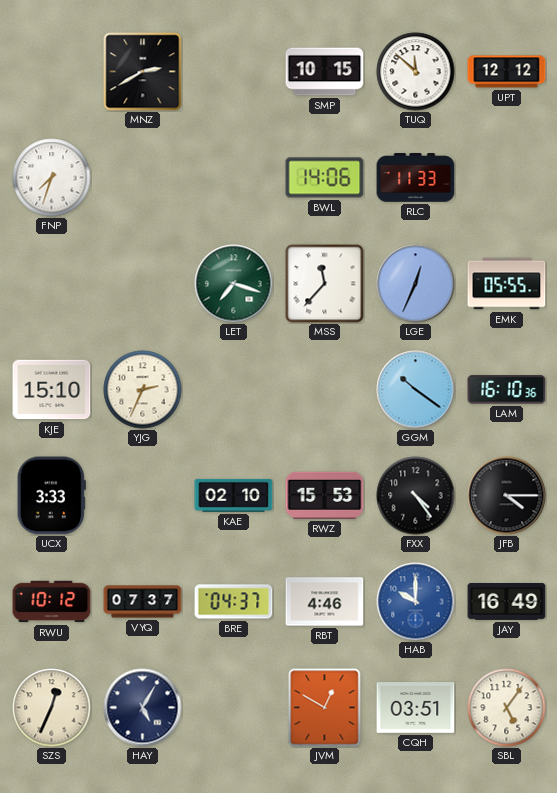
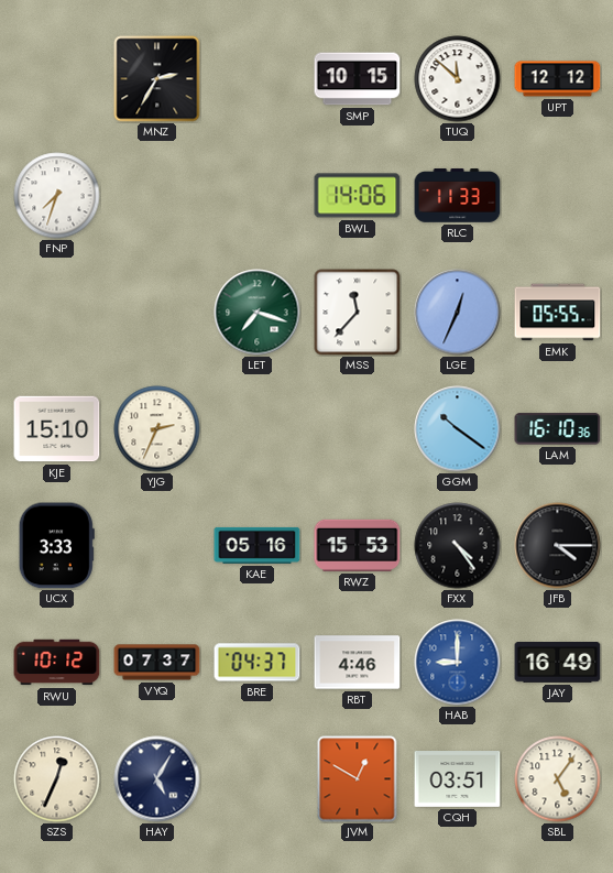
MNZ: 2:40 -> 2:35
KAE: 02:10 -> 05:16
HAB: 10:00 -> 9:00
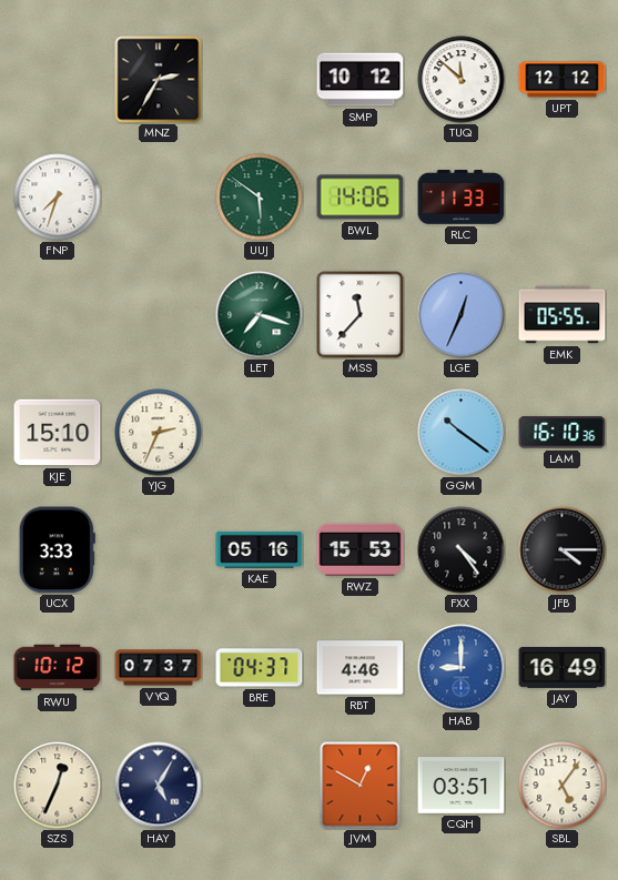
SMP: 10:15 -> 10:12
UUJ: none -> 5:51
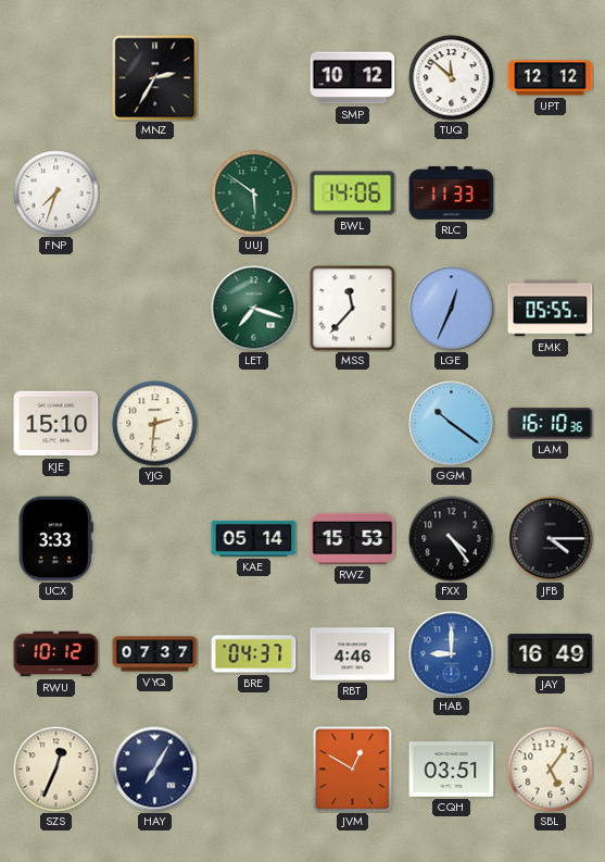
YJG: 2:34 -> 2:31
KAE: 05:16 -> 05:14
HAY: 5:05 -> 7:05
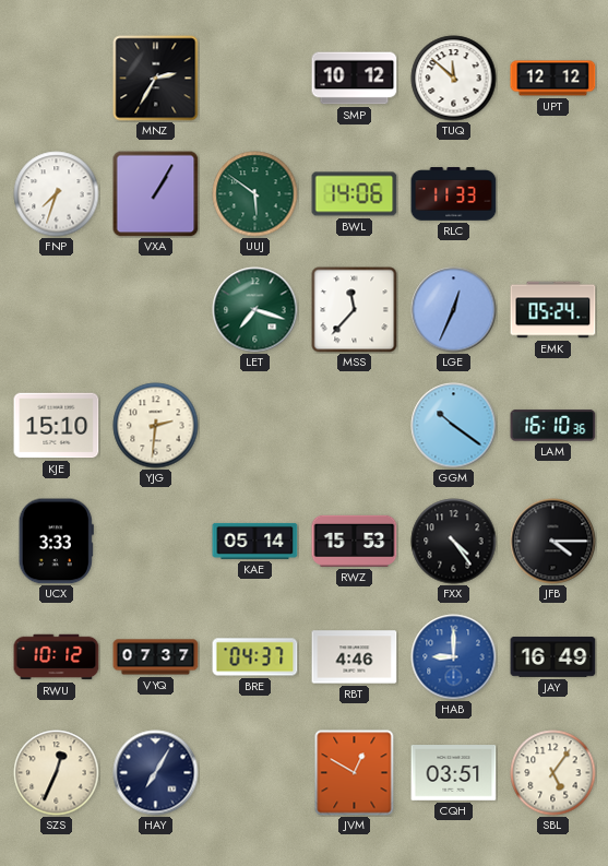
VXA: none -> 1:05
EMK: 05:55 -> 05:24
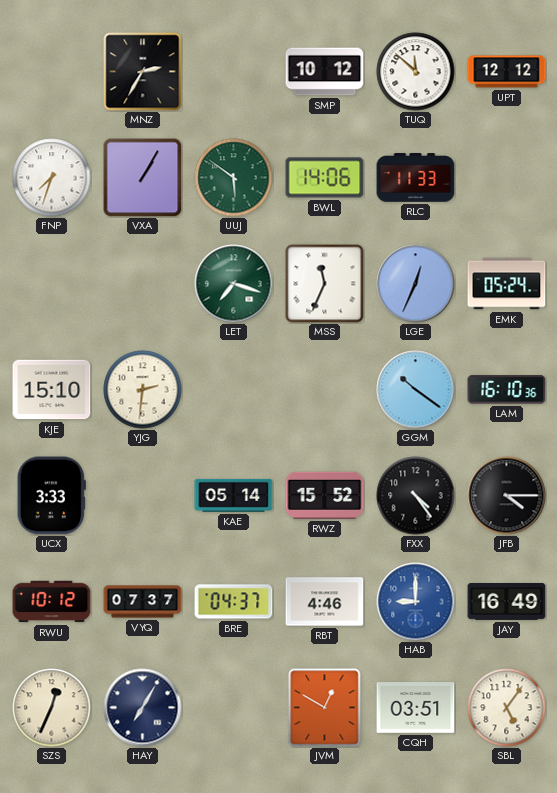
MSS: 11:37 -> 11:34
RWZ: 15:53 -> 15:52
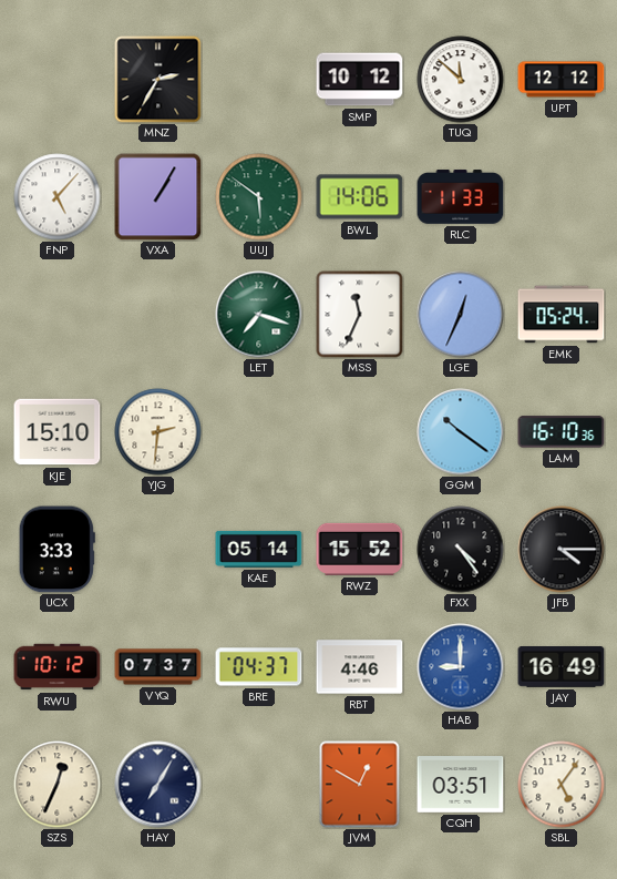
FNP: 7:33 -> 5:07
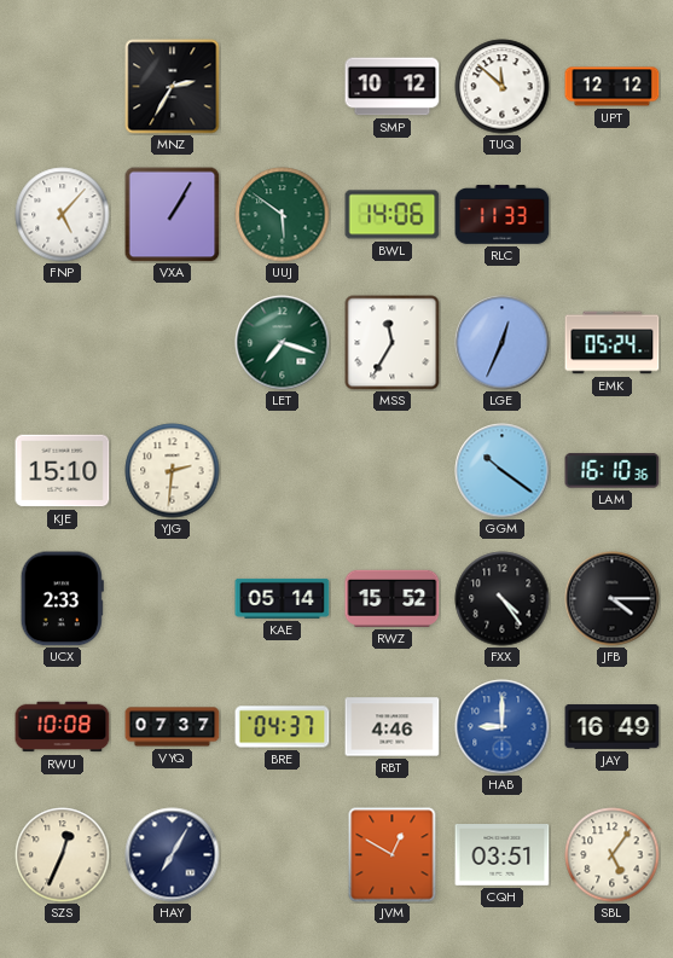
MSS: 11:34 -> 11:35
UCX: 3:33 -> 2:33
RWU: 10:12 -> 10:08
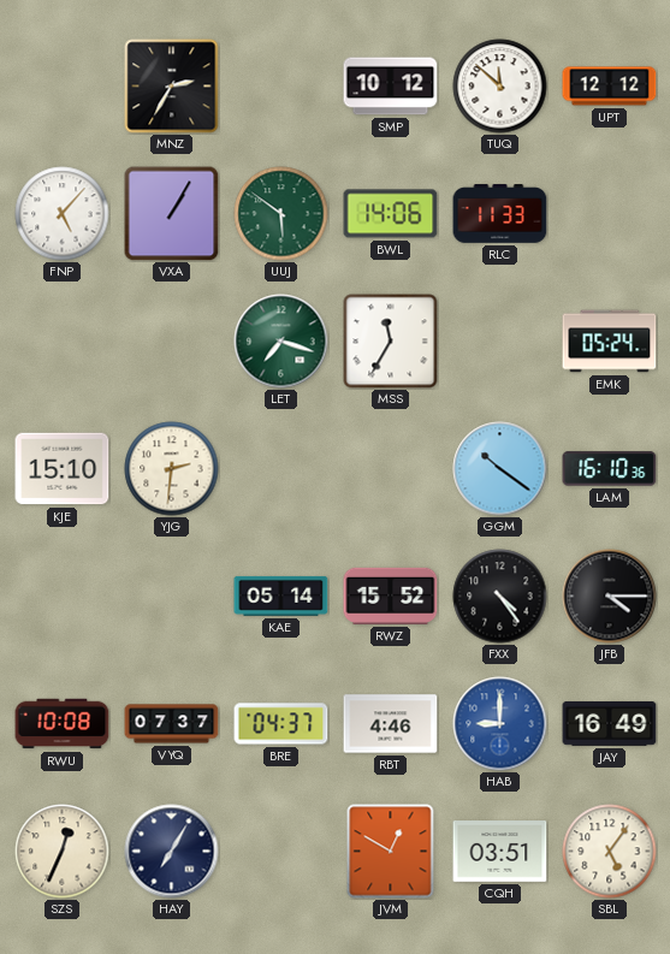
LGE: 12:34 -> none
UCX: 2:33 -> none
